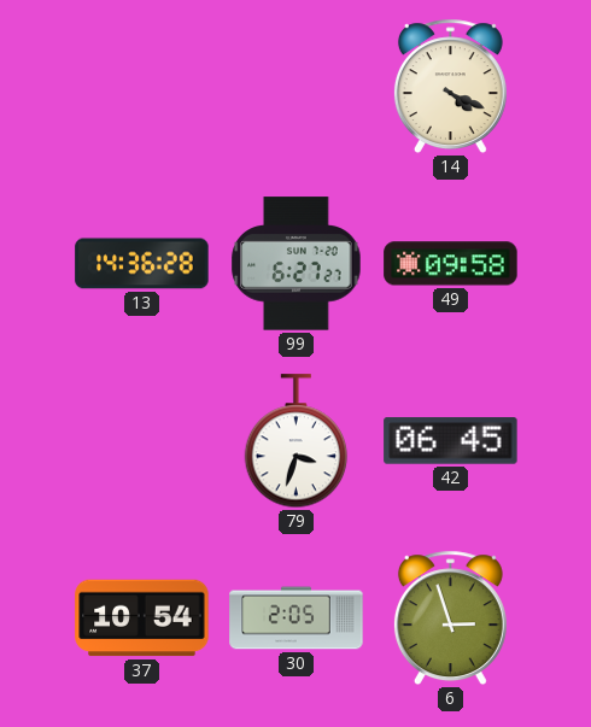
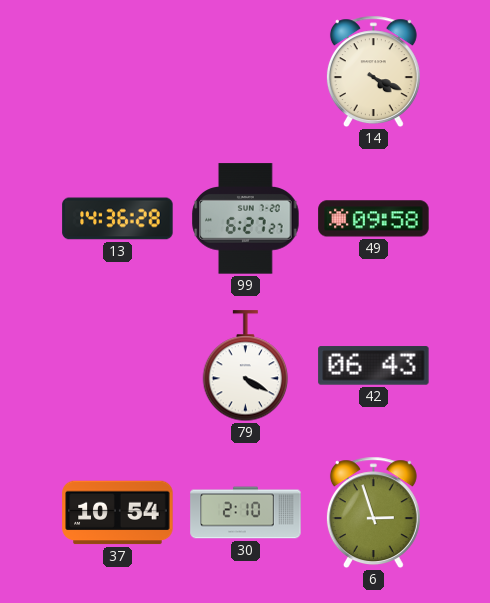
79: 3:33 -> 4:20
42: 06:45 -> 06:43
30: 2:05 -> 2:10
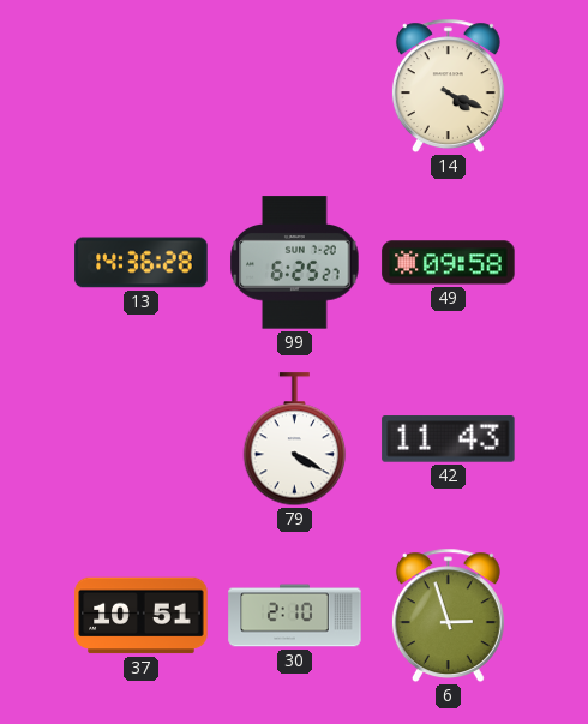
99: 6:27 -> 6:25
42: 06:43 -> 11:43
37: 10:54 -> 10:51
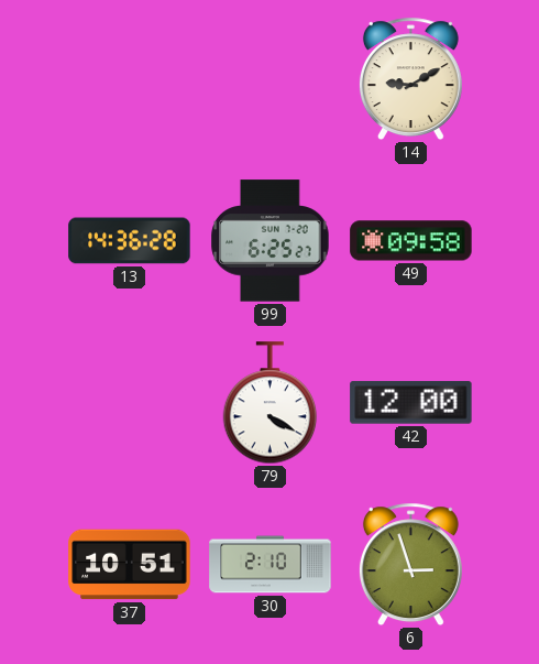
14: 4:19 -> 9:10
42: 11:43 -> 12:00
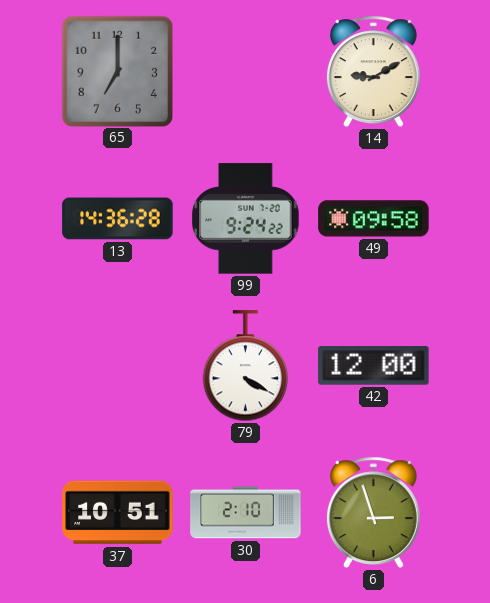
65: none -> 7:00
99: 6:25 -> 9:24
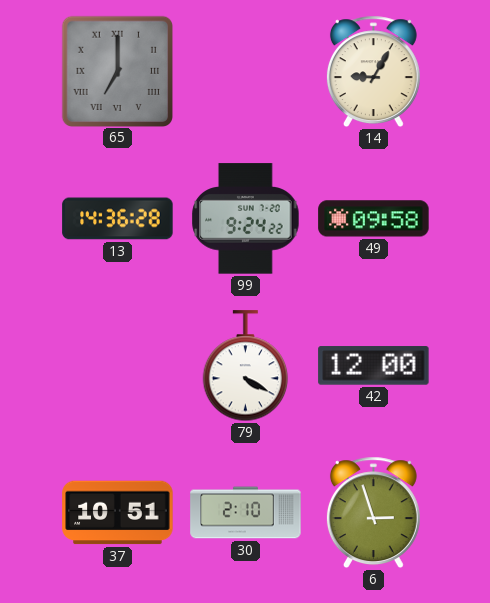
65 numerals: Arabic -> Roman
14: 9:10 -> 9:05
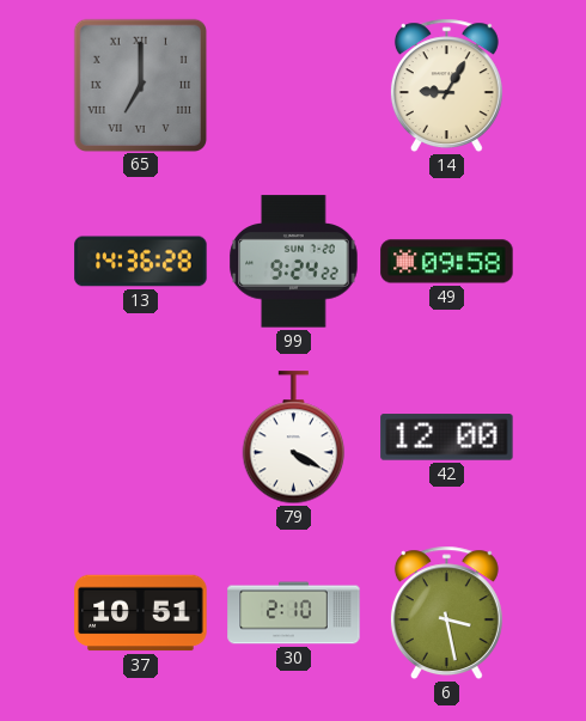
6: 2:57 -> 3:28
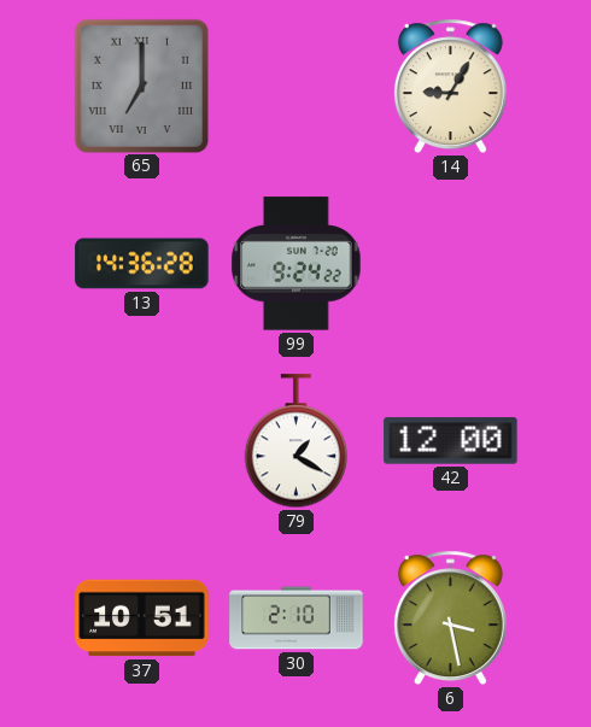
49: 09:58 -> none
79: 4:20 -> 1:20
